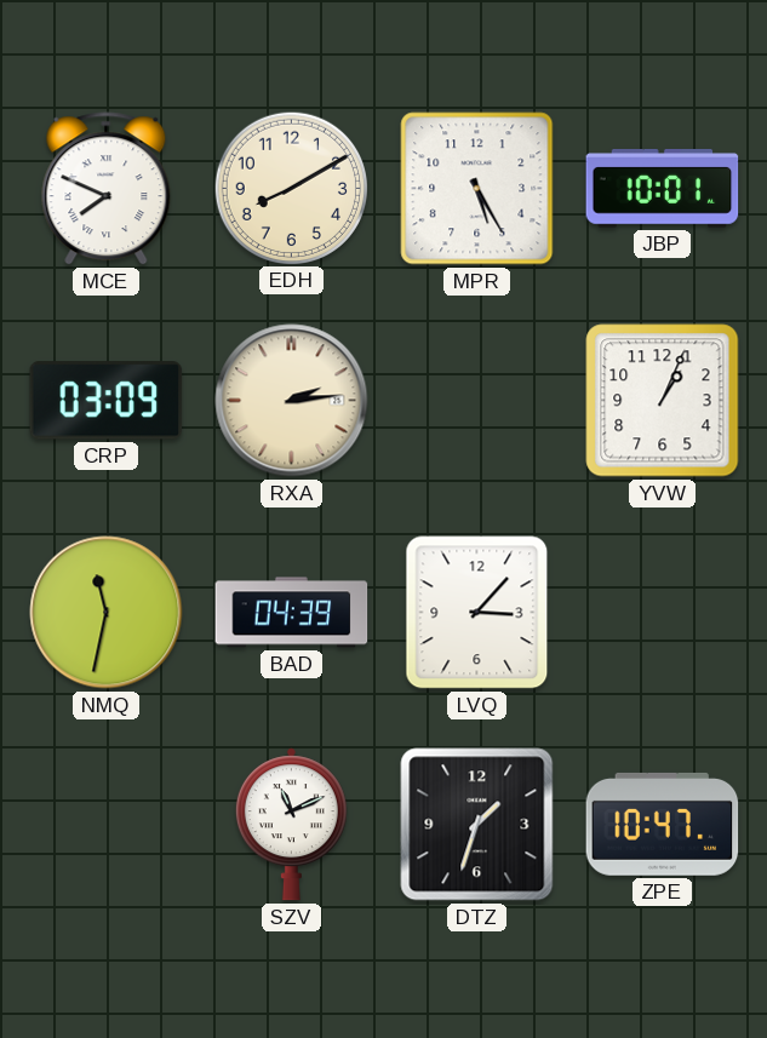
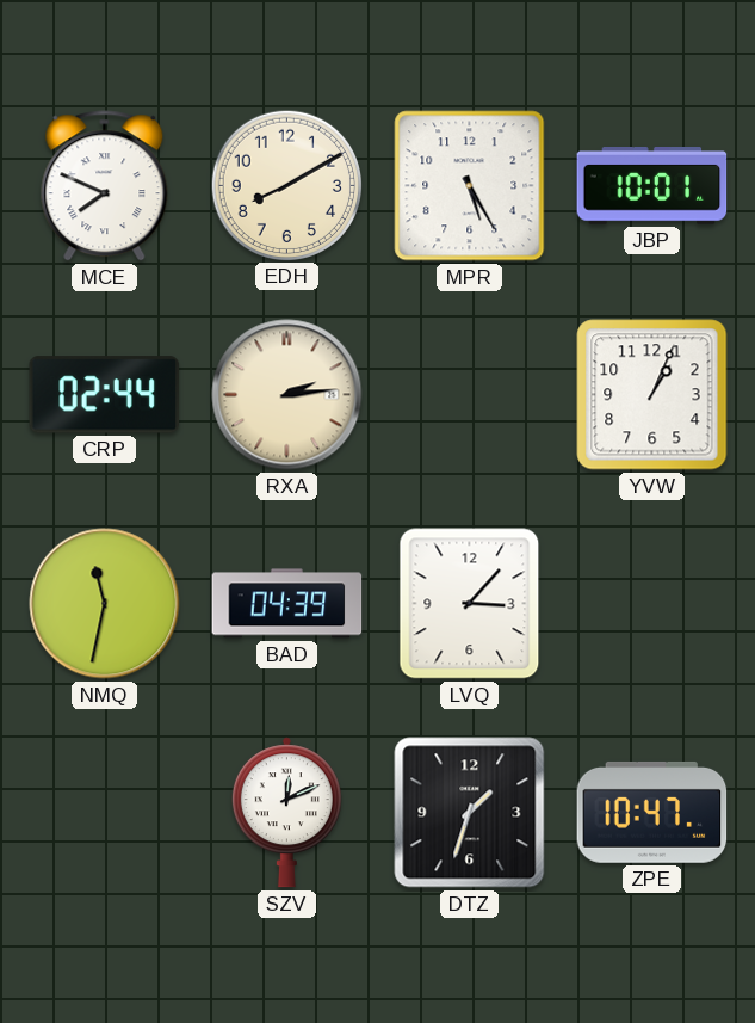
CRP: 03:09 -> 02:44
SZV: 11:11 -> 12:11
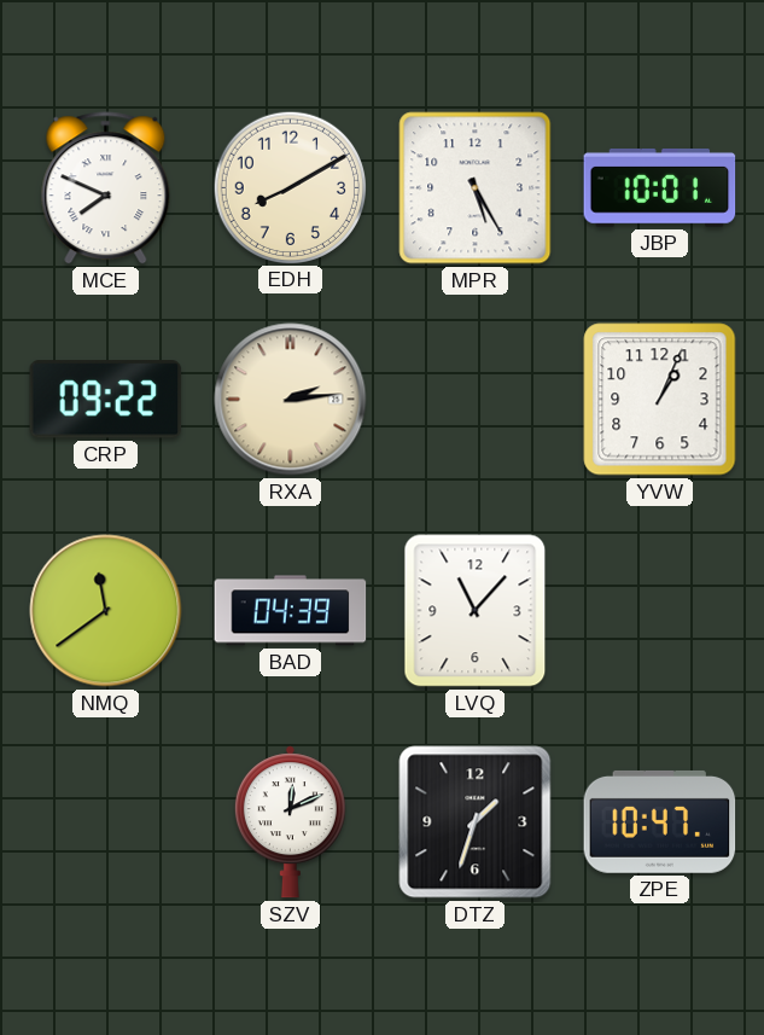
CRP: 02:44 -> 09:22
NMQ: 11:32 -> 11:39
LVQ: 3:07 -> 11:07
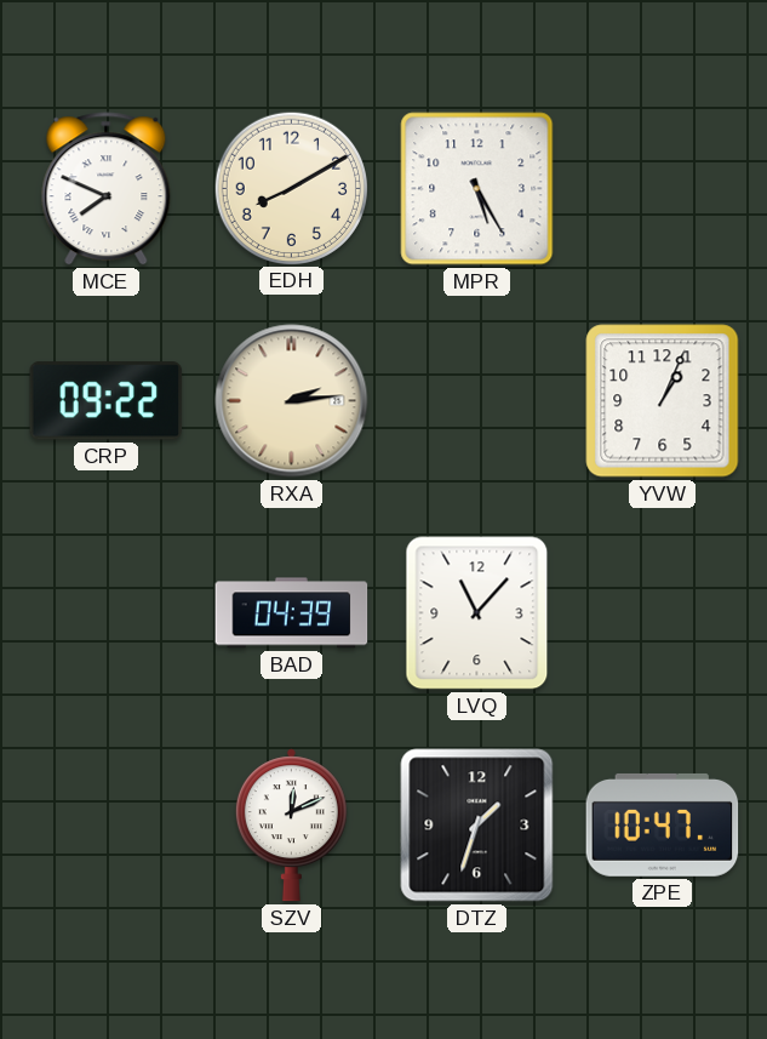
JBP: 10:01 -> none
NMQ: 11:39 -> none
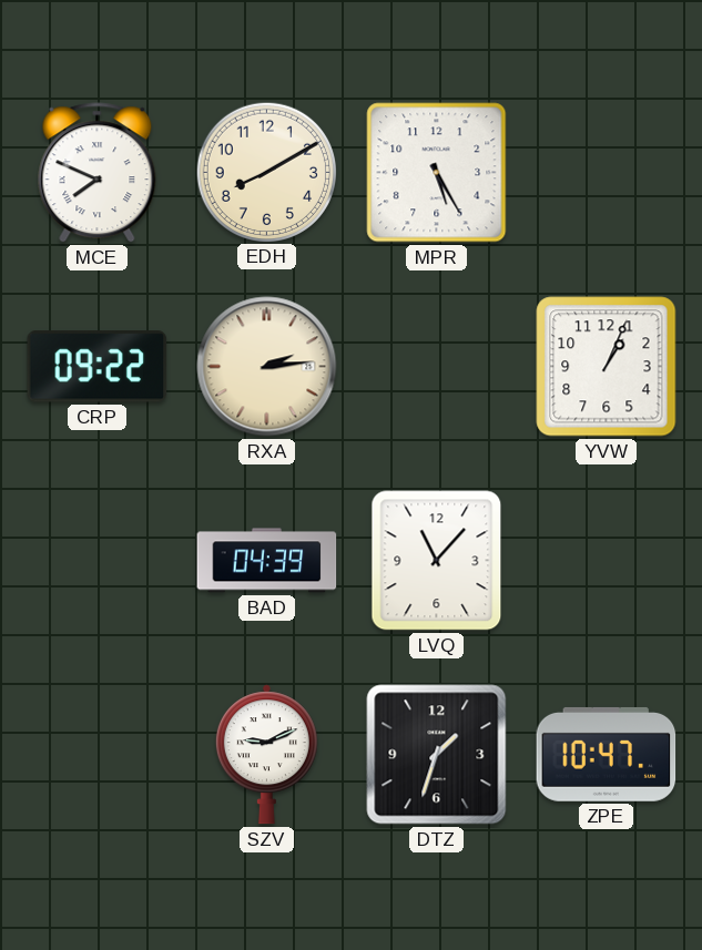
SZV: 12:11 -> 9:11
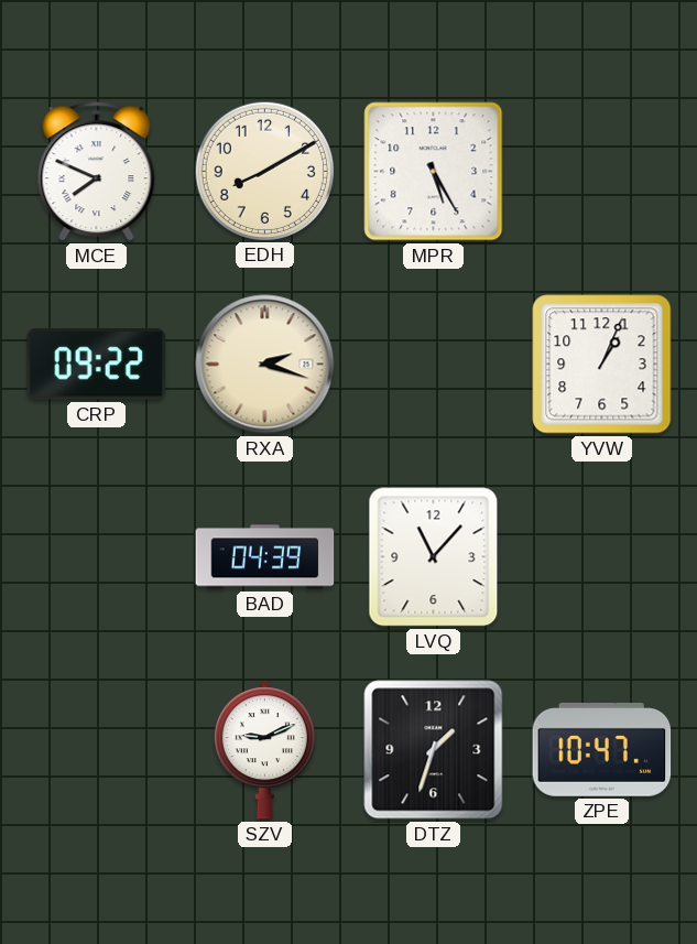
RXA: 2:14 -> 2:18
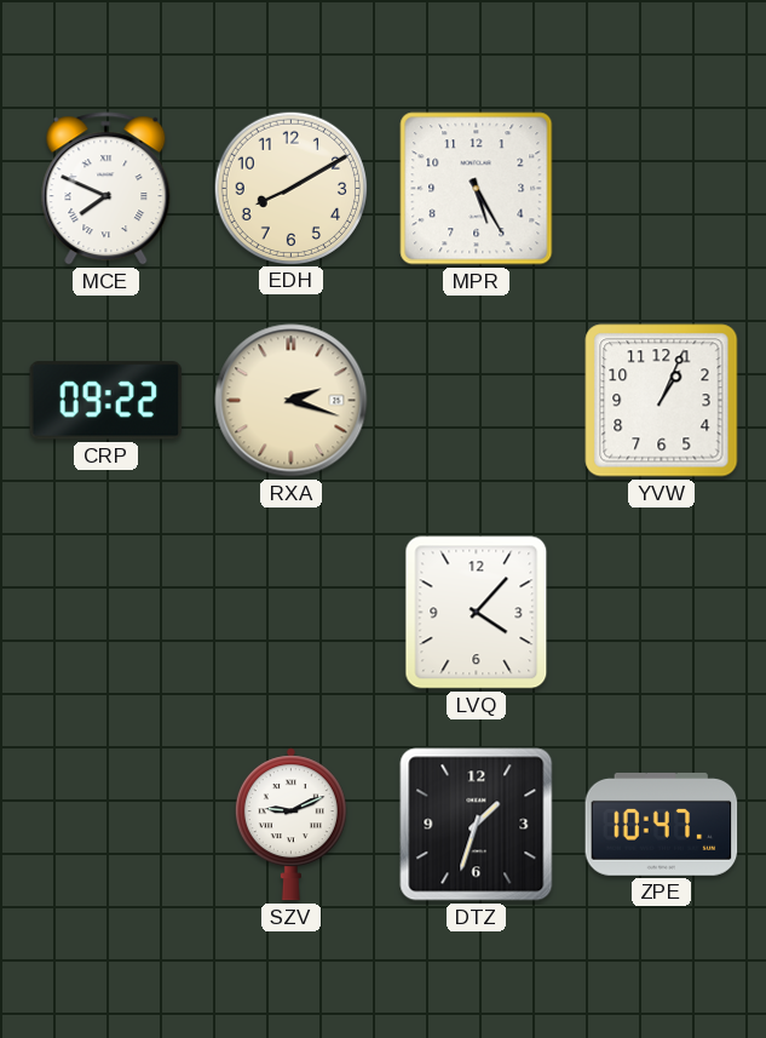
BAD: 04:39 -> none
LVQ: 11:07 -> 4:07
